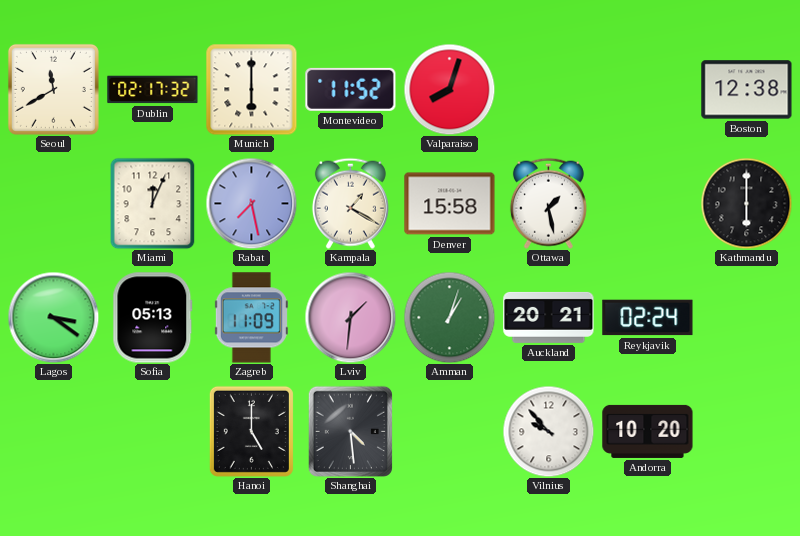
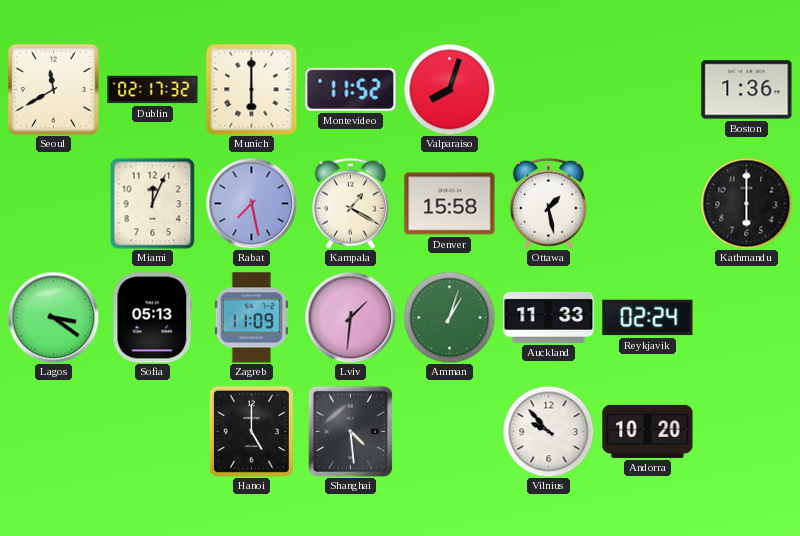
Boston: 12:38 -> 1:36
Auckland: 20:21 -> 11:33
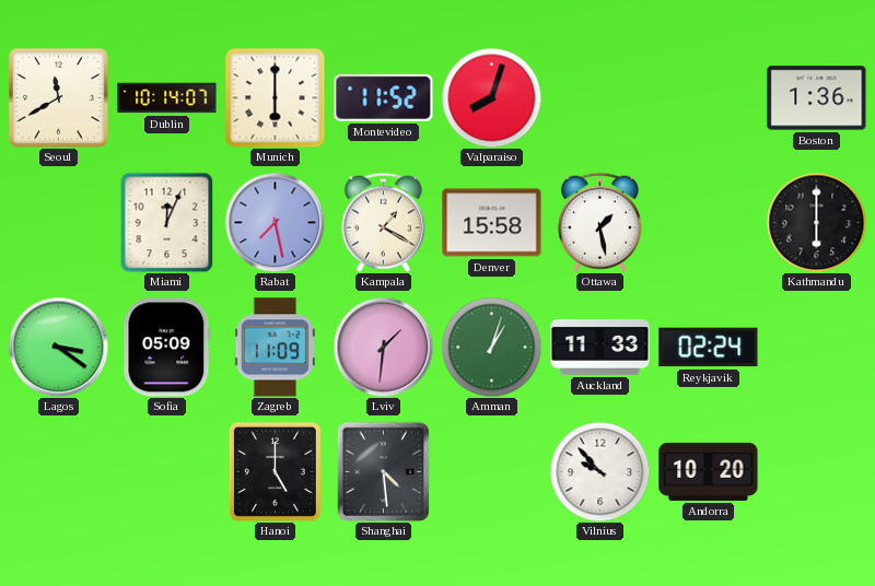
Dublin: 02:17 -> 10:14
Sofia: 05:13 -> 05:09
